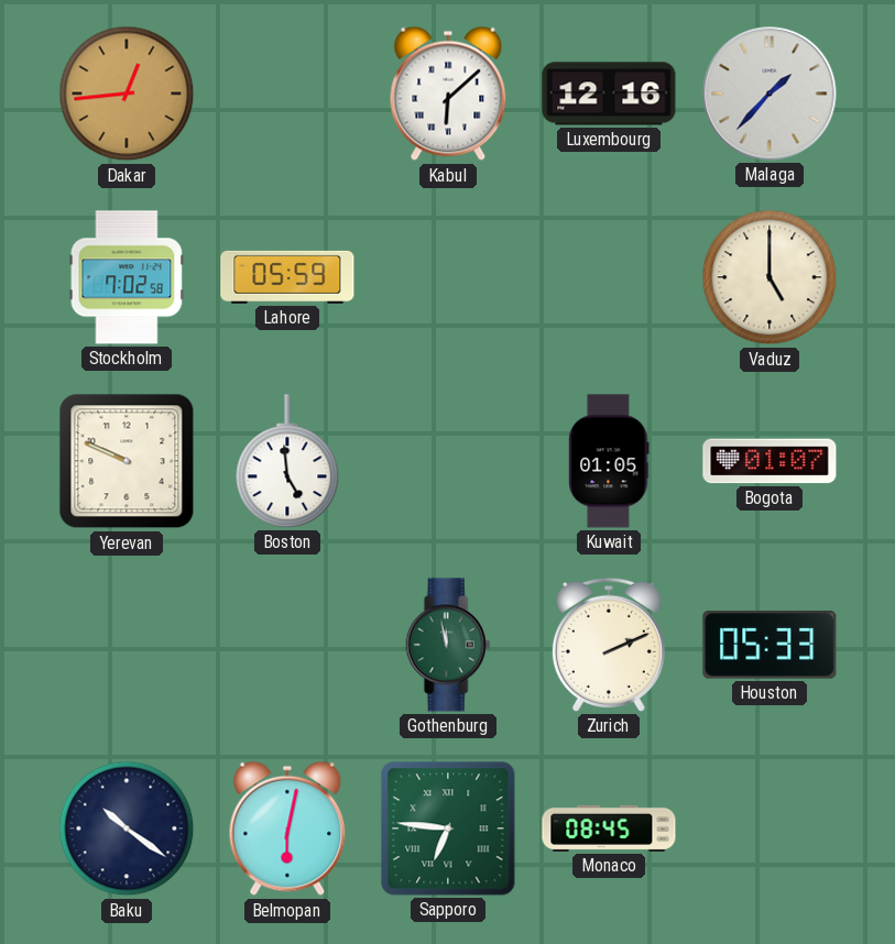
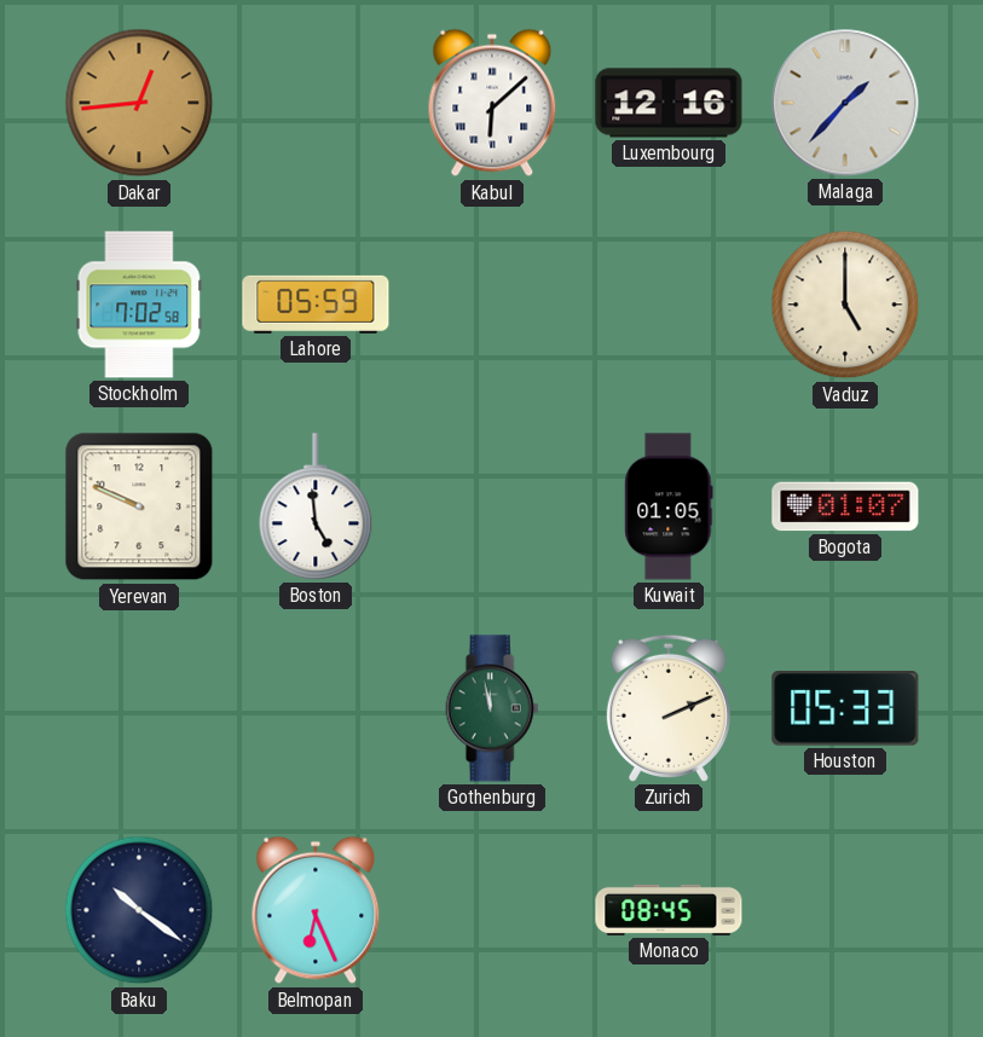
Belmopan: 6:02 -> 6:26
Sapporo: 6:46 -> none
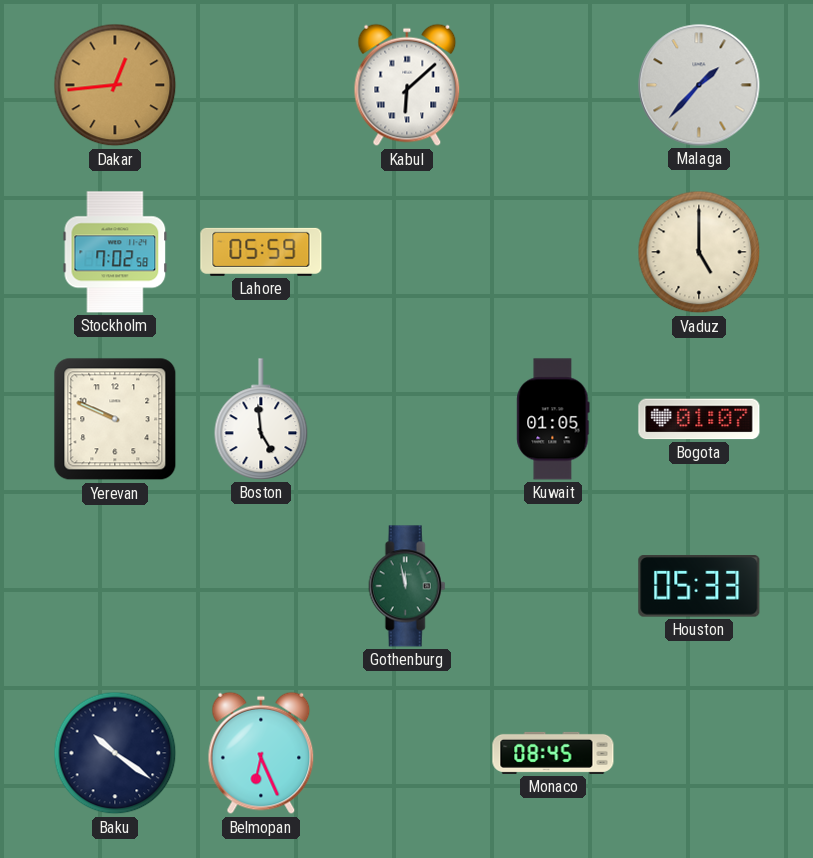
Luxembourg: 12:16 -> none
Zurich: 2:11 -> none
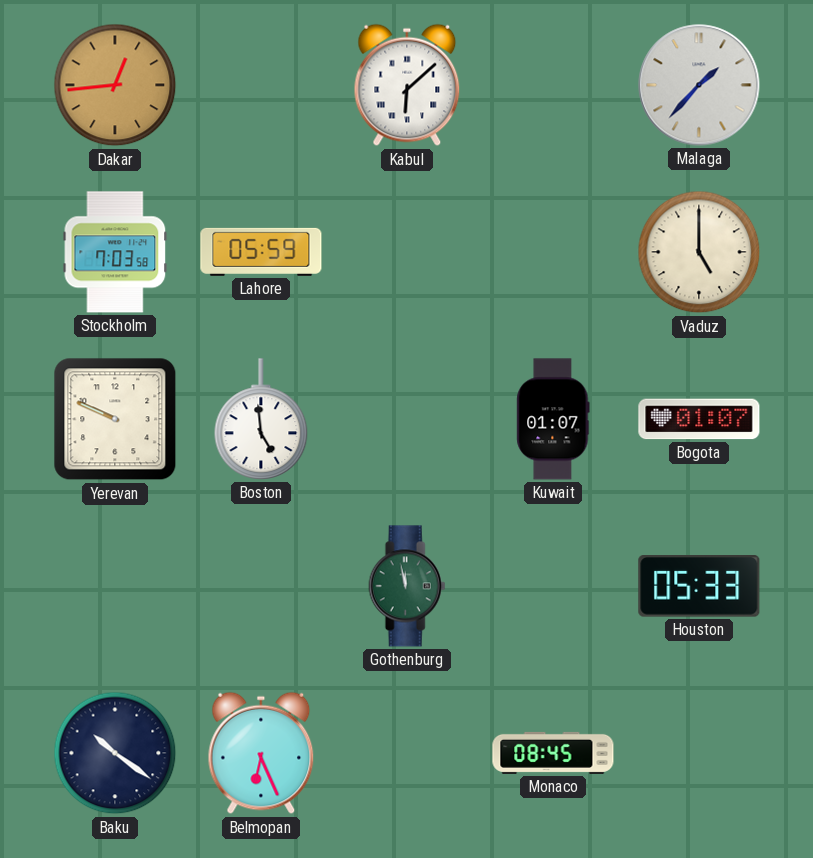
Stockholm: 7:02 -> 7:03
Kuwait: 01:05 -> 01:07
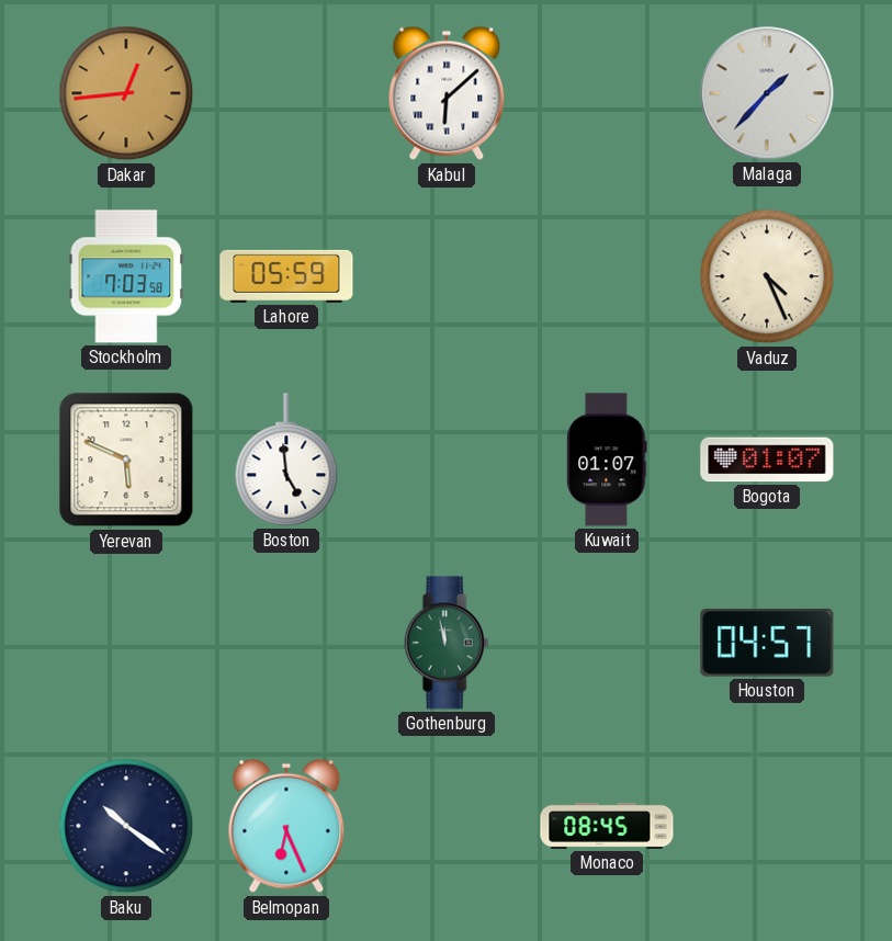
Vaduz: 5:00 -> 4:26
Yerevan: 9:49 -> 5:49
Houston: 05:33 -> 04:57
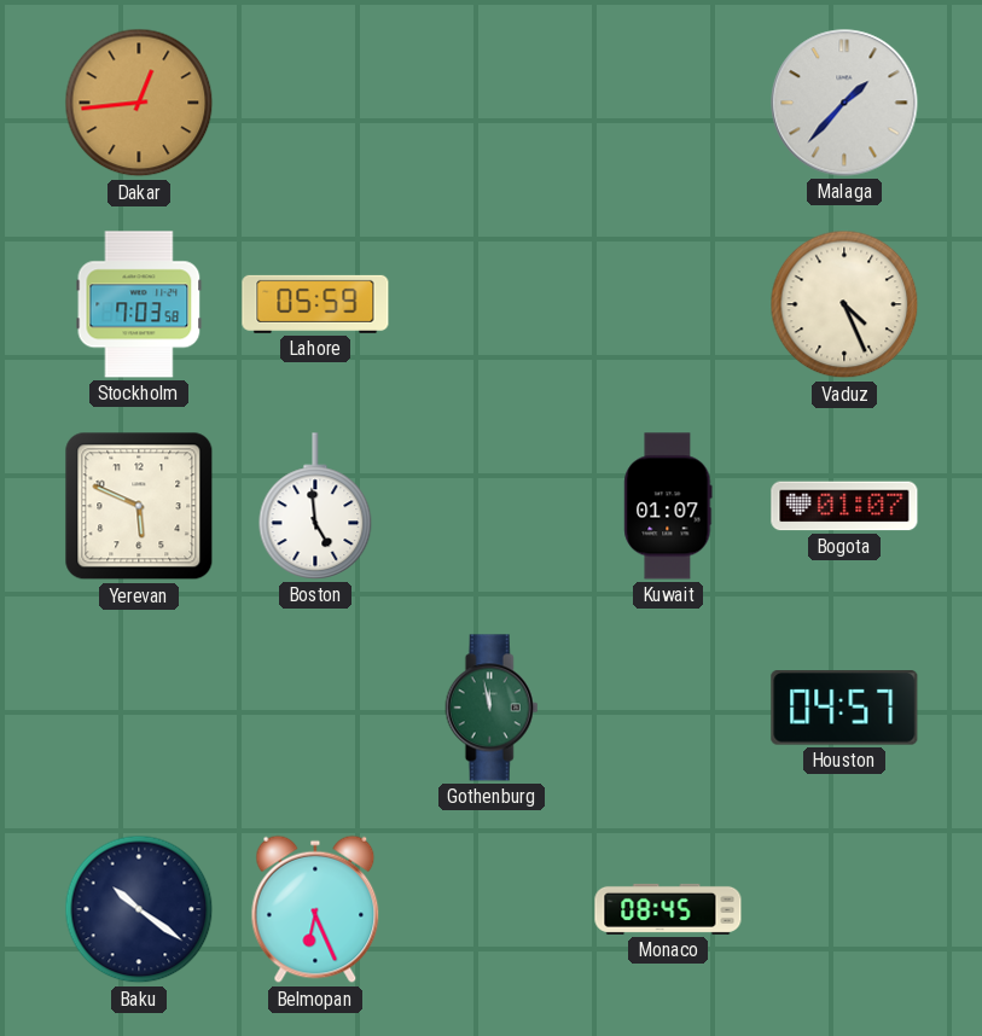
Kabul: 6:08 -> none
